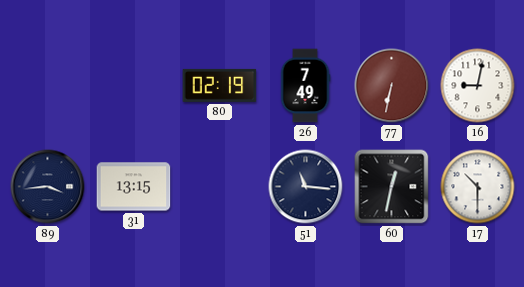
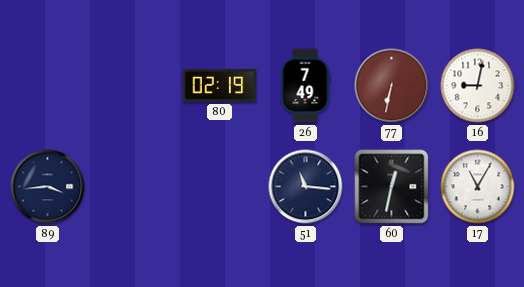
31: 13:15 -> none
17: 10:30 -> 11:05
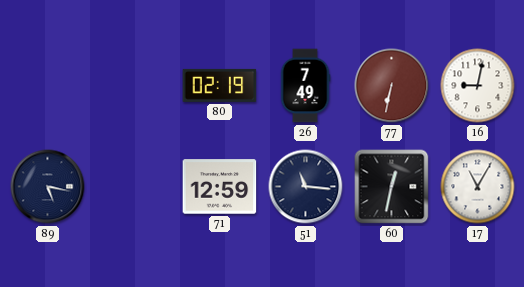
89: 3:44 -> 5:17
71: none -> 12:59
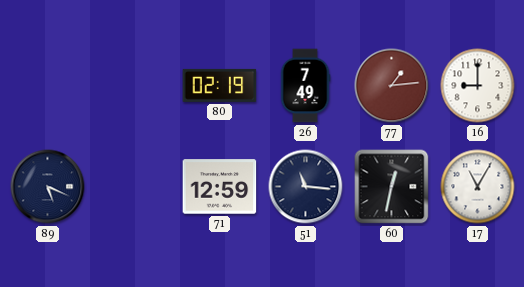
77: 6:32 -> 1:14
16: 9:02 -> 9:00
89: 5:17 -> 5:19
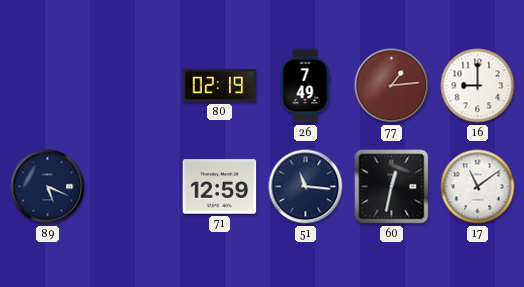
17: 11:05 -> 11:09
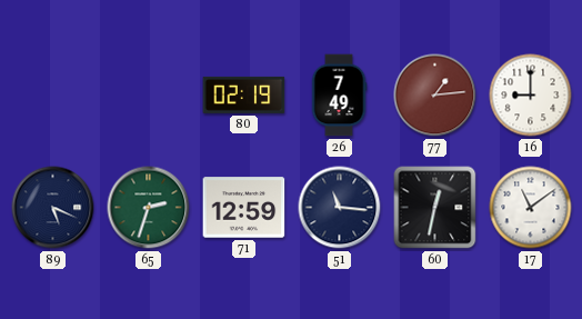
65: none -> 2:33
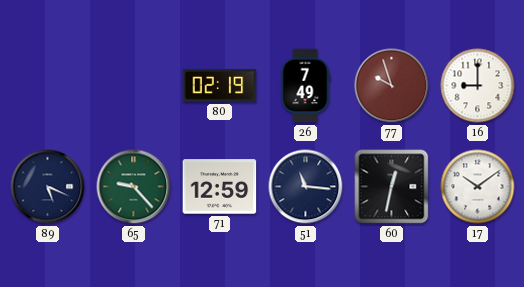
77: 1:14 -> 9:57
65: 2:33 -> 9:23
17: 11:09 -> 10:09
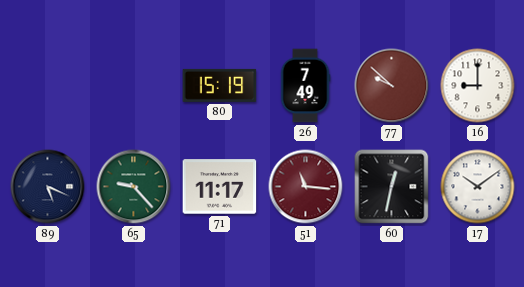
80: 02:19 -> 15:19
77: 9:57 -> 9:52
71: 12:59 -> 11:17
51 dial: navy -> burgundy
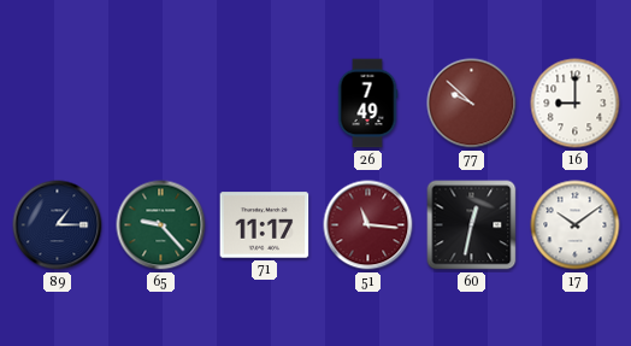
80: 15:19 -> none
89: 5:19 -> 1:15
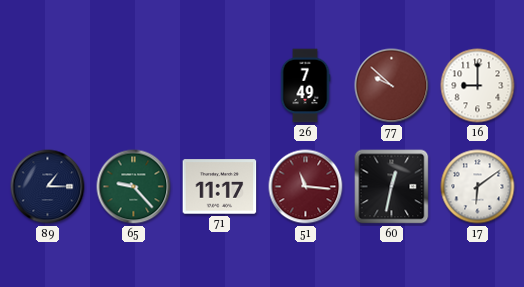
17: 10:09 -> 6:09
